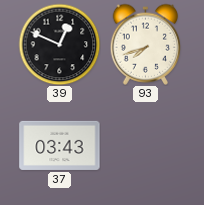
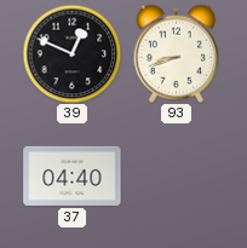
93: 7:42 -> 8:42
37: 03:43 -> 04:40
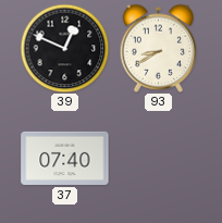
93: 8:42 -> 8:40
37: 04:40 -> 07:40
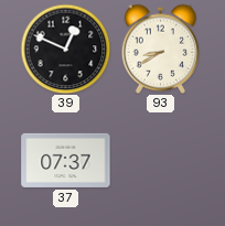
37: 07:40 -> 07:37
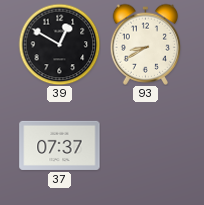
39: 12:49 -> 12:50
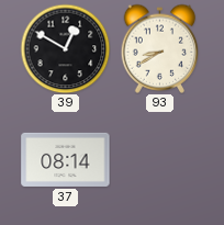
37: 07:37 -> 08:14
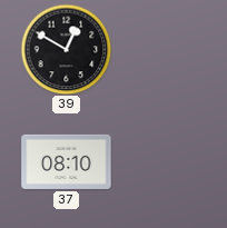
93: 8:40 -> none
37: 08:14 -> 08:10
